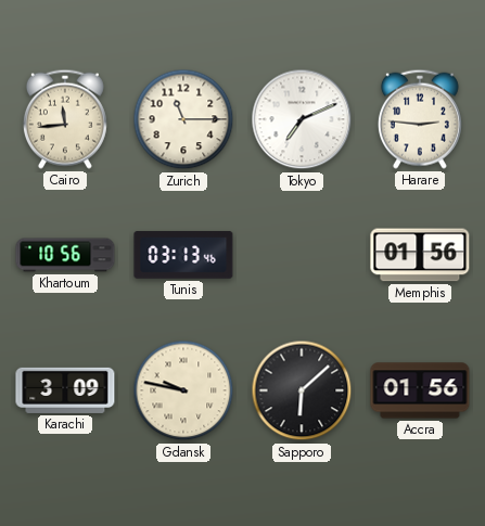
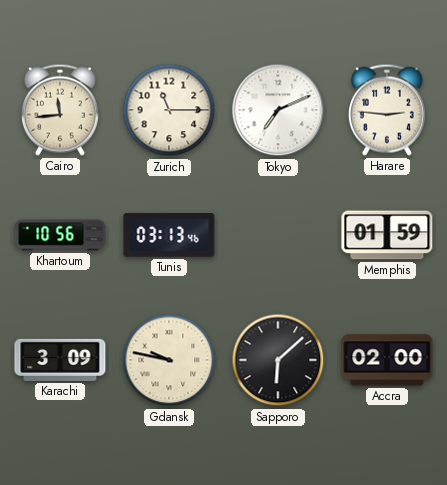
Memphis: 01:56 -> 01:59
Accra: 01:56 -> 02:00
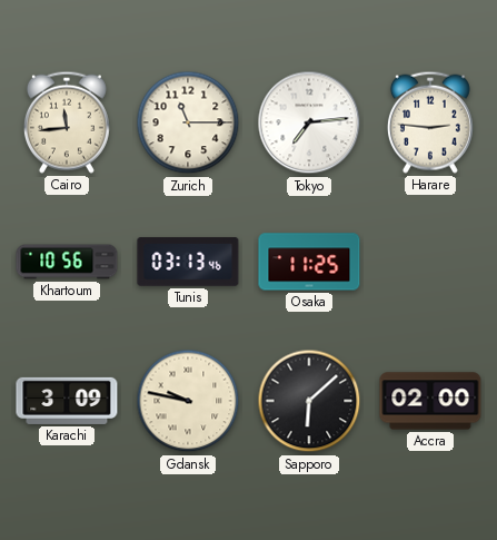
Tokyo: 7:11 -> 7:14
Osaka: none -> 11:25
Memphis: 01:59 -> none
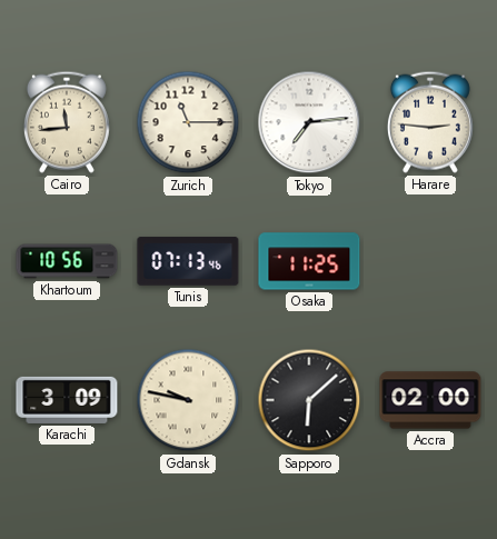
Tunis: 03:13 -> 07:13
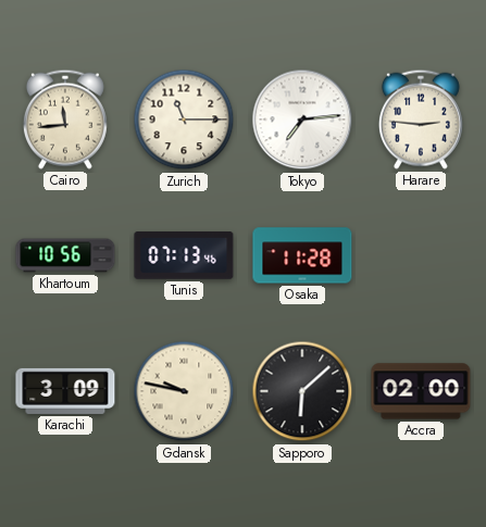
Osaka: 11:25 -> 11:28
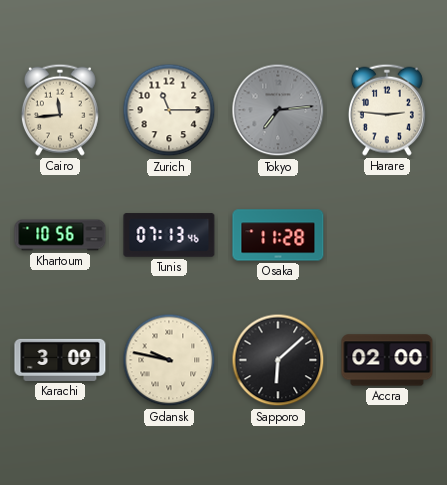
Tokyo dial: white -> grey
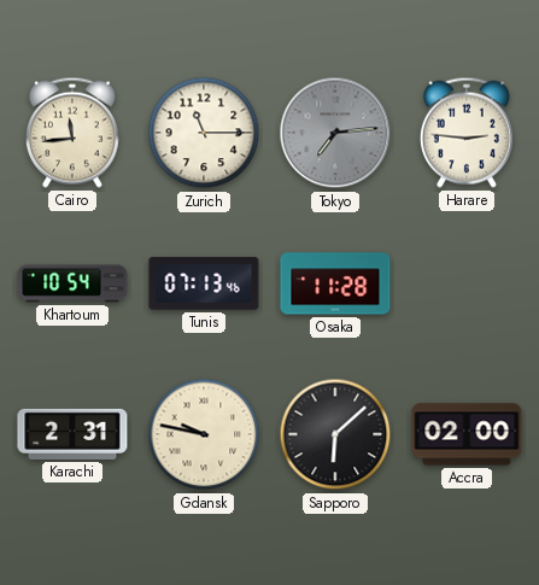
Khartoum: 10:56 -> 10:54
Karachi: 3:09 -> 2:31
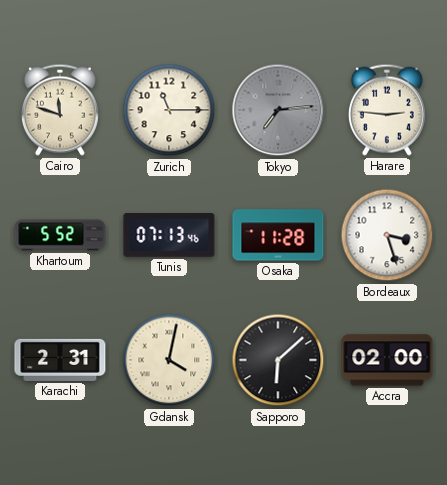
Cairo: 11:44 -> 11:48
Khartoum: 10:54 -> 5:52
Bordeaux: none -> 3:27
Gdansk: 9:47 -> 4:02
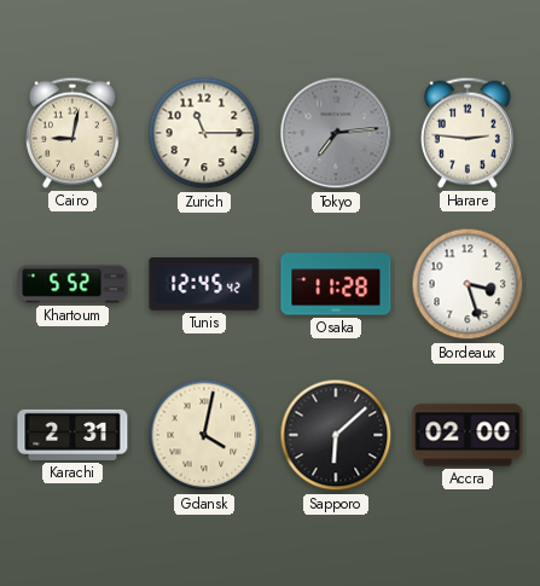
Cairo: 11:48 -> 9:02
Tunis: 07:13 -> 12:45
